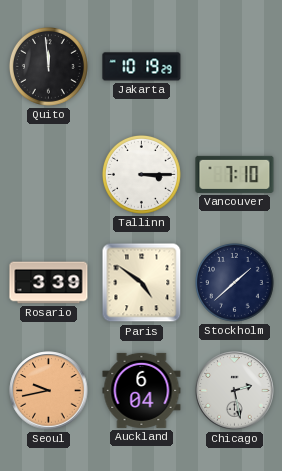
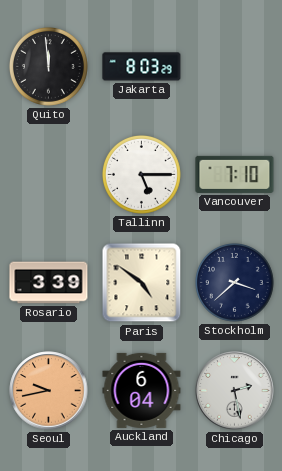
Jakarta: 10:19 -> 8:03
Tallinn: 3:15 -> 5:15
Stockholm: 1:38 -> 3:38
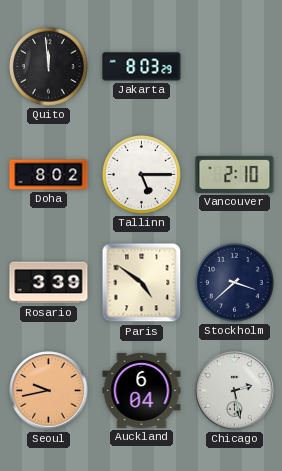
Doha: none -> 8:02
Vancouver: 7:10 -> 2:10
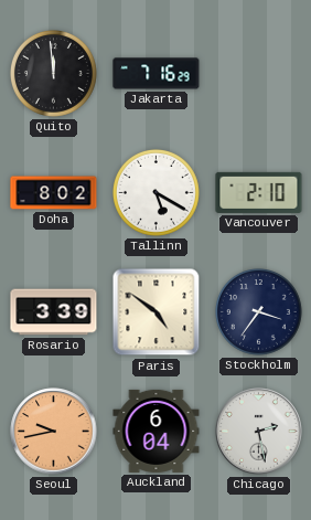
Jakarta: 8:03 -> 7:16
Tallinn: 5:15 -> 5:20
Stockholm: 3:38 -> 3:36
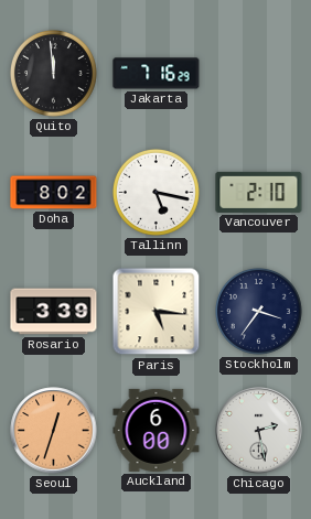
Tallinn: 5:20 -> 5:17
Paris: 4:51 -> 5:16
Seoul: 9:43 -> 12:33
Auckland: 6:04 -> 6:00
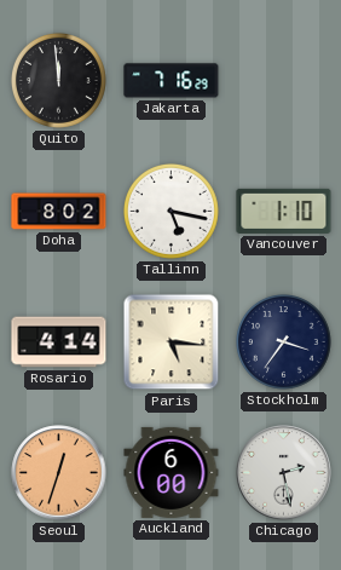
Vancouver: 2:10 -> 1:10
Rosario: 3:39 -> 4:14
